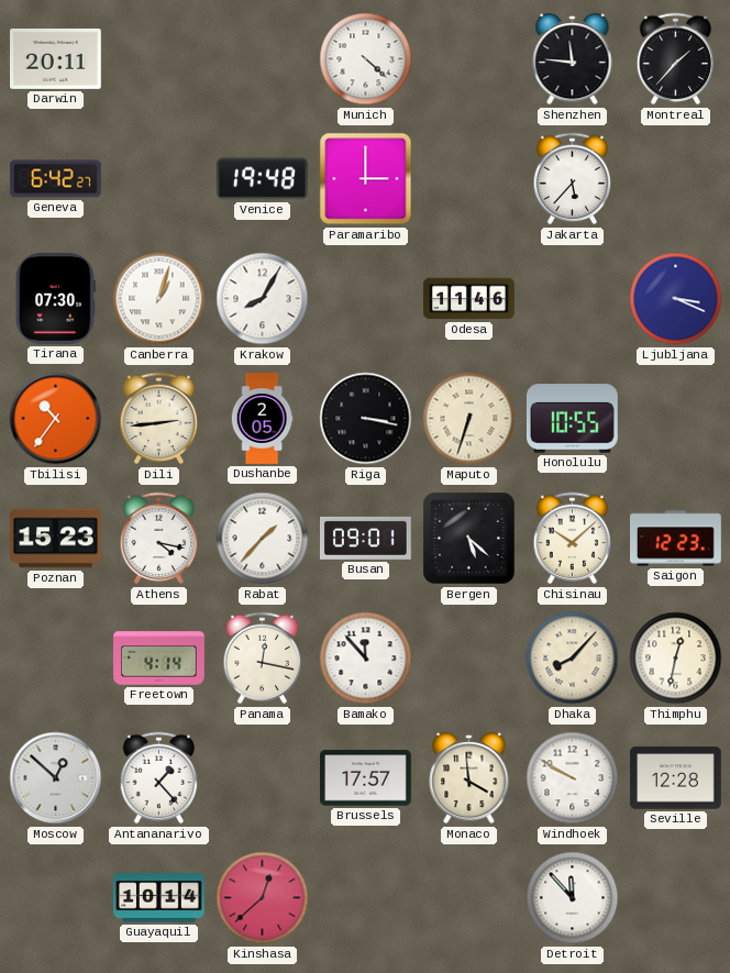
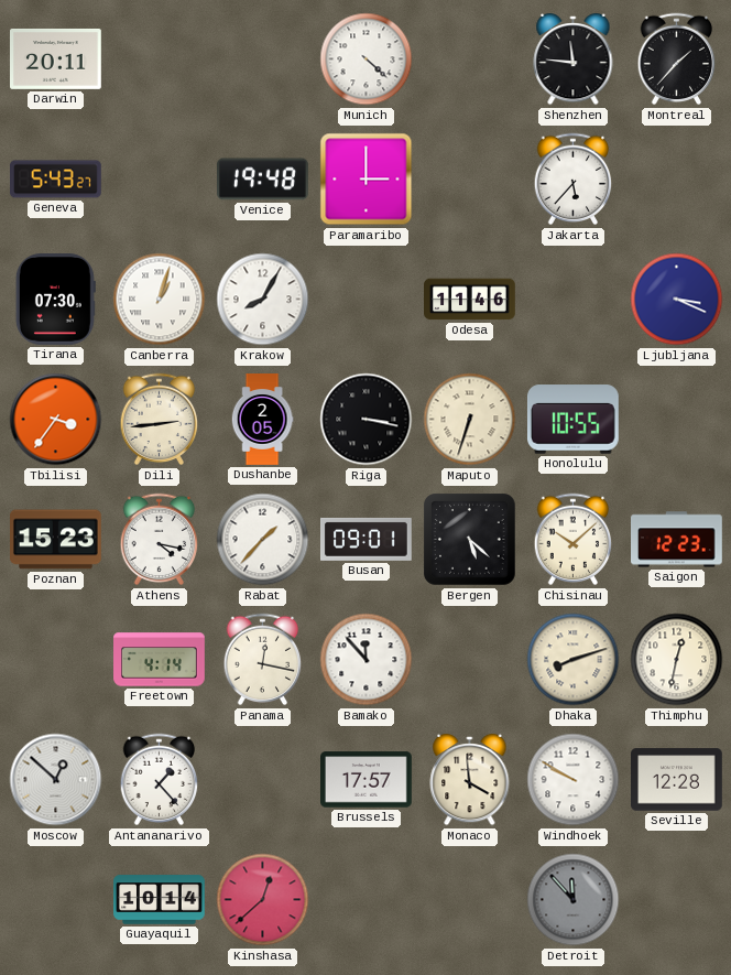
Geneva: 6:42 -> 5:43
Tbilisi: 10:36 -> 3:36
Dhaka: 8:07 -> 8:12
Detroit dial: white -> grey
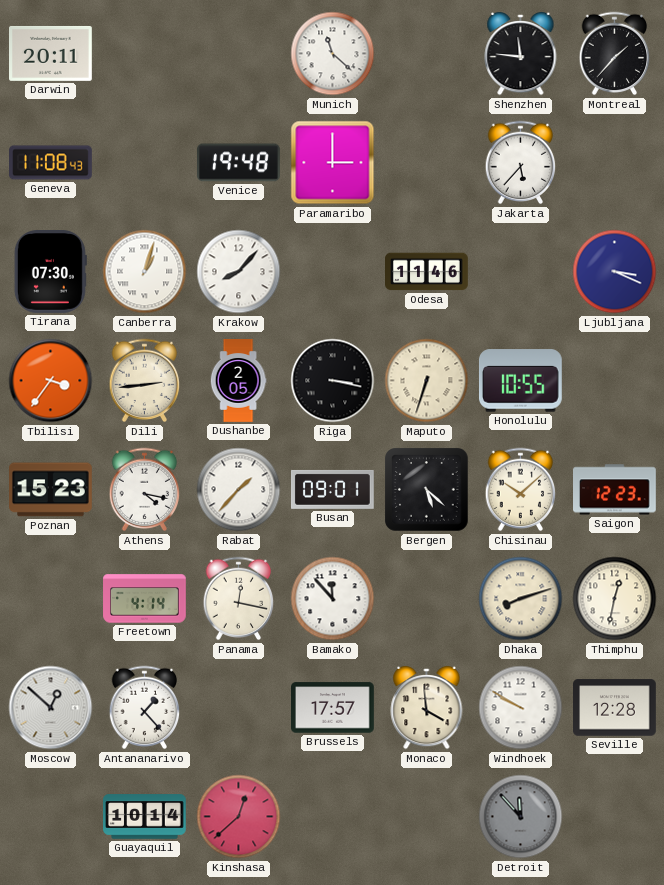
Munich: 4:22 -> 11:22
Geneva: 5:43 -> 11:08
Krakow: 8:05 -> 8:07
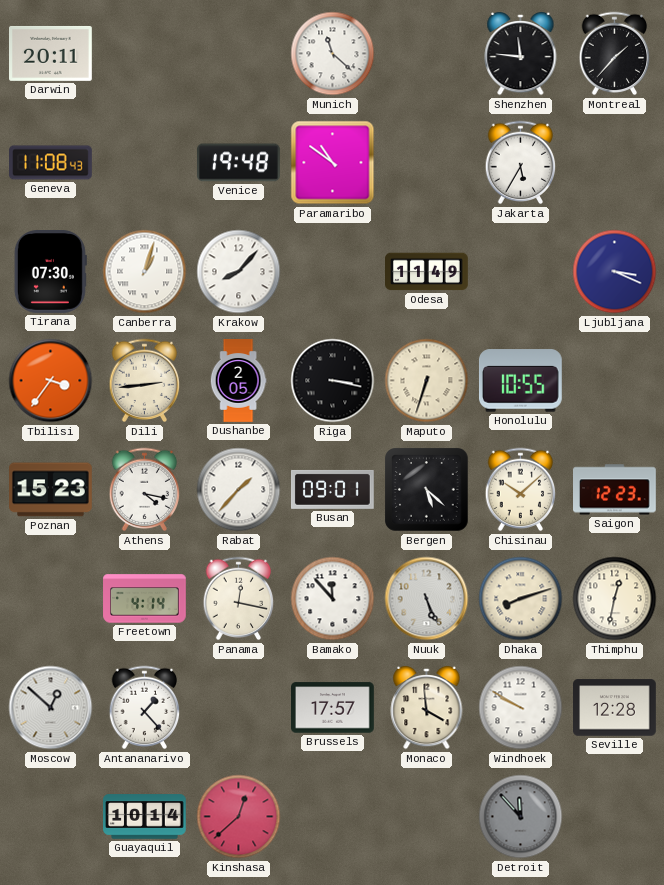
Paramaribo: 3:00 -> 10:51
Jakarta: 5:37 -> 5:35
Odesa: 11:46 -> 11:49
Nuuk: none -> 5:26
